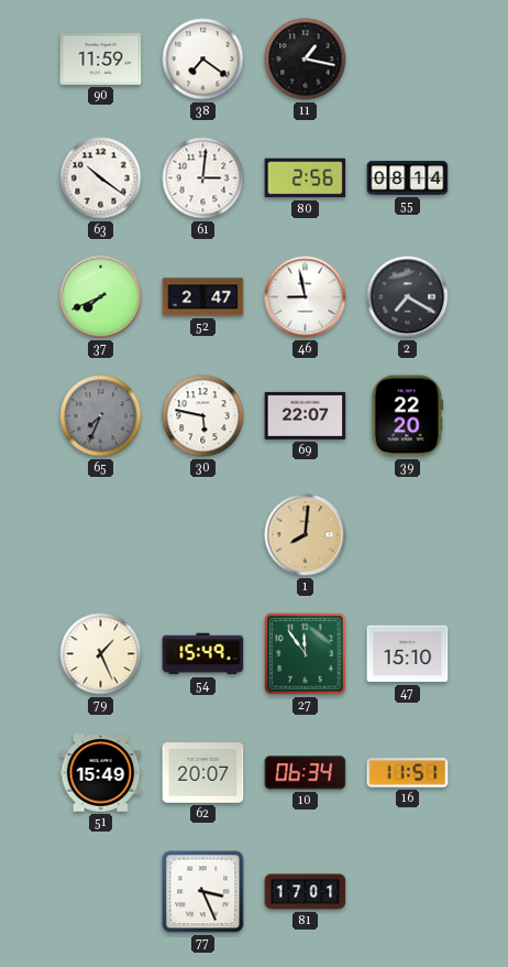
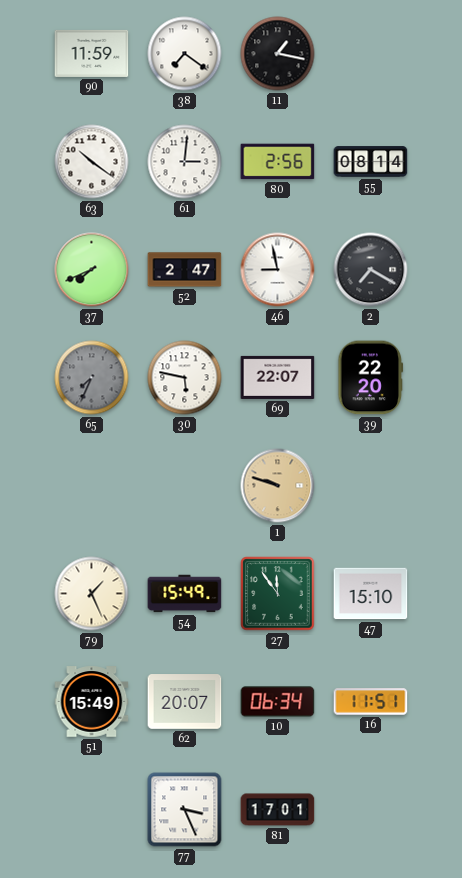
1: 8:01 -> 9:48
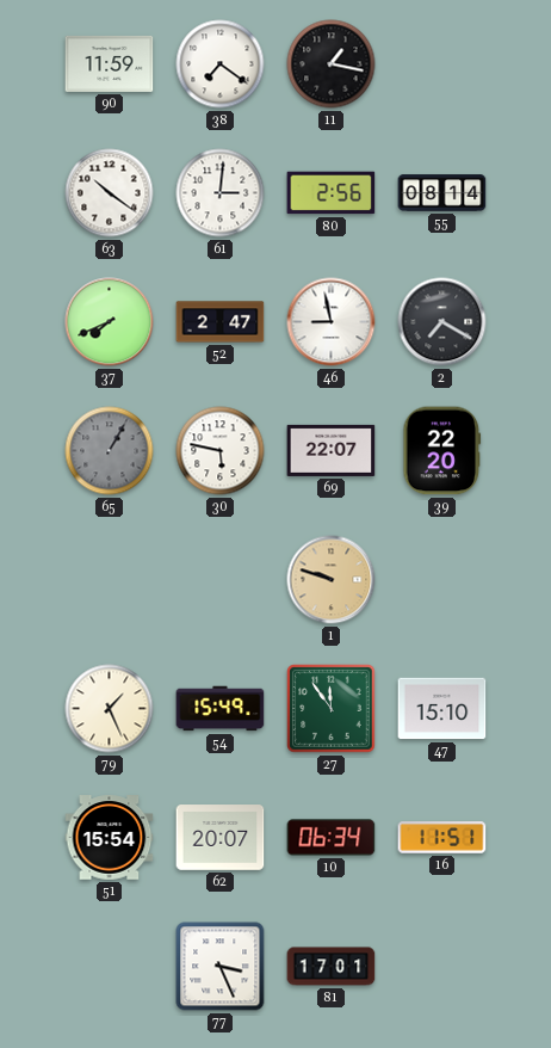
65: 7:34 -> 1:05
51: 15:49 -> 15:54
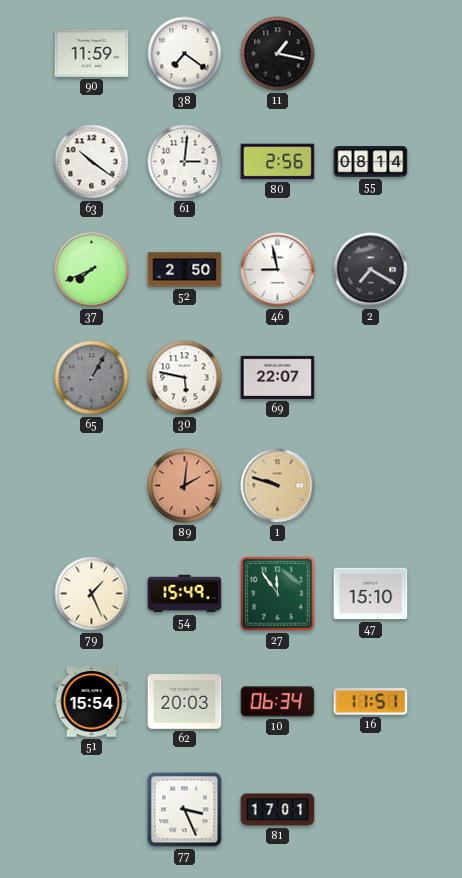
52: 2:47 -> 2:50
39: 22:20 -> none
89: none -> 2:01
62: 20:07 -> 20:03
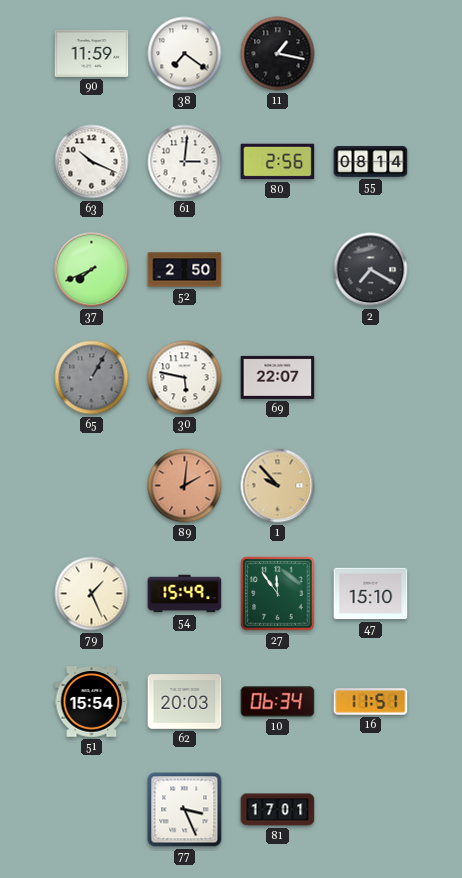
63: 10:21 -> 10:19
46: 8:58 -> none
1: 9:48 -> 9:53
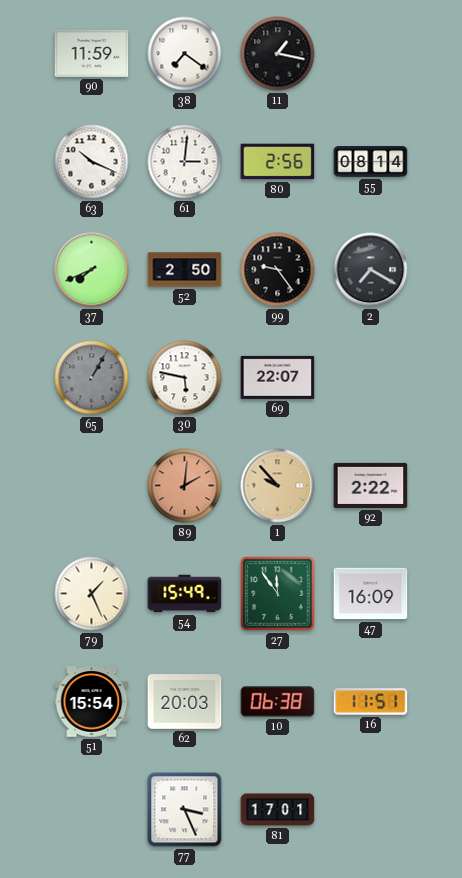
99: none -> 9:24
92: none -> 2:22
47: 15:10 -> 16:09
10: 06:34 -> 06:38
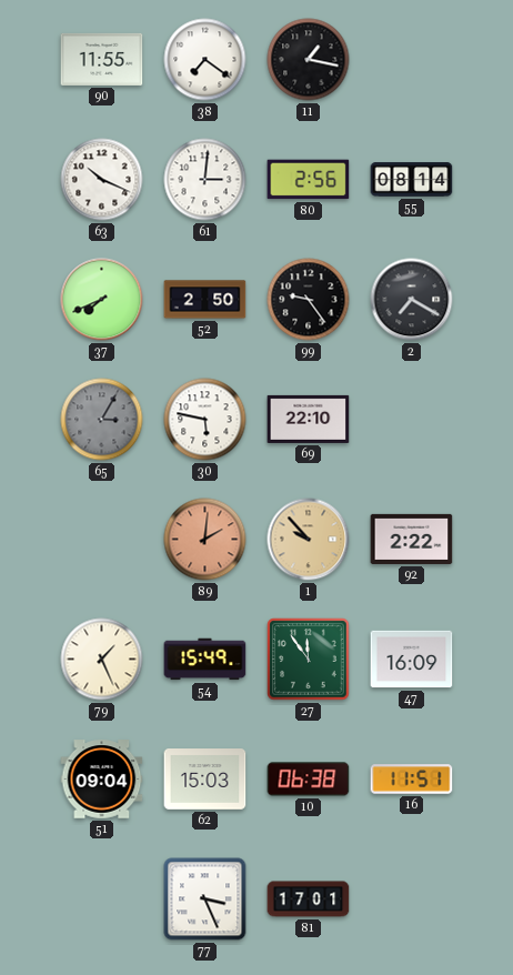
90: 11:59 -> 11:55
65: 1:05 -> 3:05
69: 22:07 -> 22:10
51: 15:54 -> 09:04
62: 20:03 -> 15:03
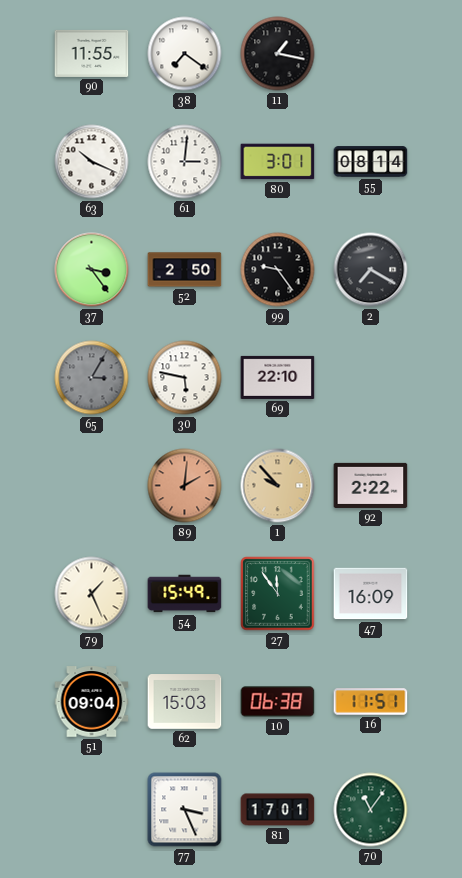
80: 2:56 -> 3:01
37: 7:41 -> 3:24
70: none -> 11:06
